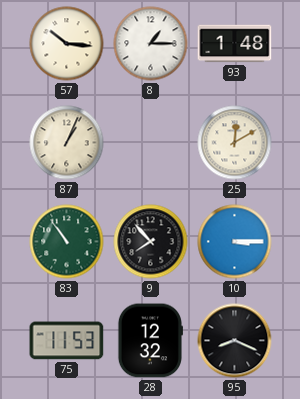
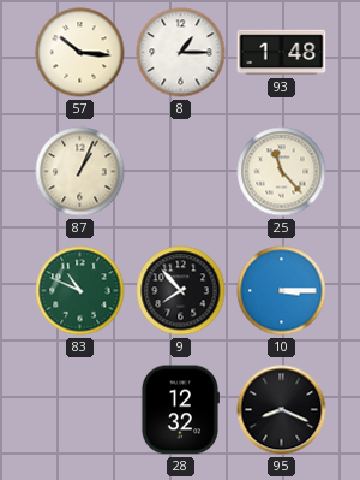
25: 12:10 -> 11:23
83: 10:54 -> 10:49
75: 11:53 -> none
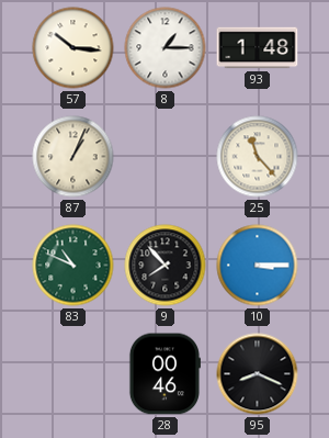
28: 12:32 -> 00:46
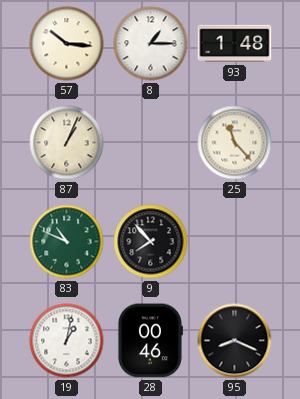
10: 3:15 -> none
19: none -> 1:02
